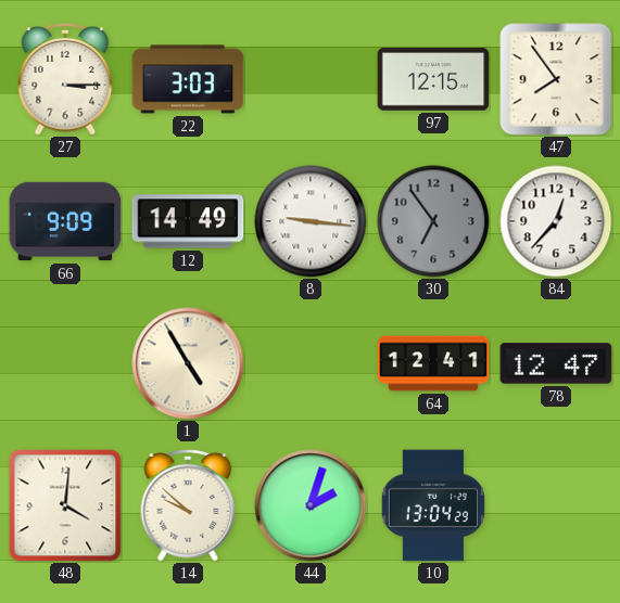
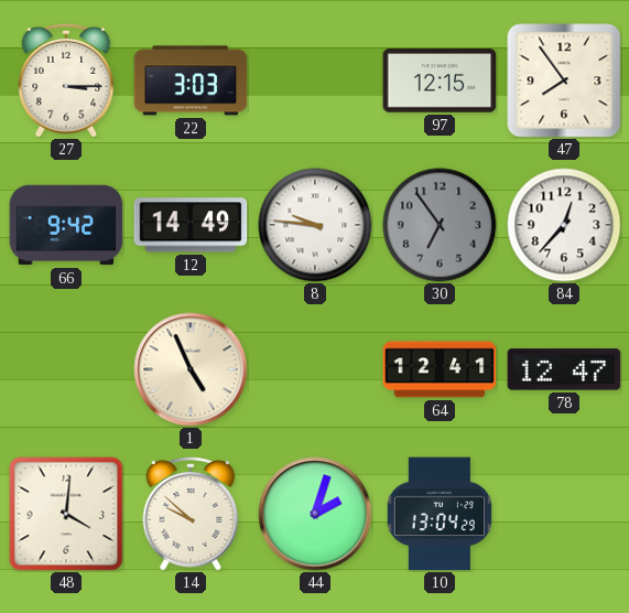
66: 9:09 -> 9:42
8: 9:16 -> 9:46
1: 4:55 -> 4:56
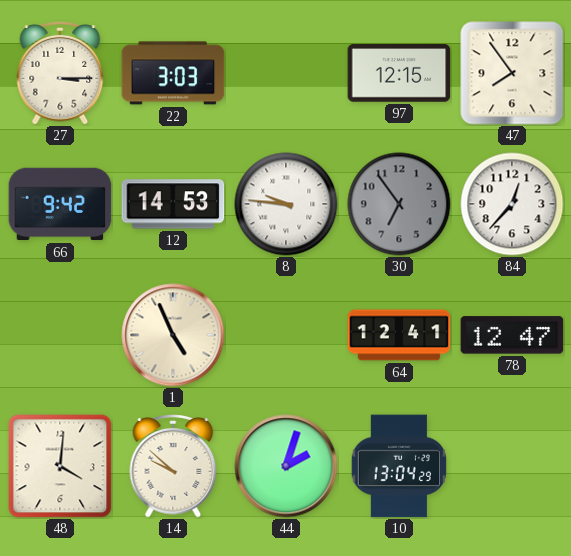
12: 14:49 -> 14:53
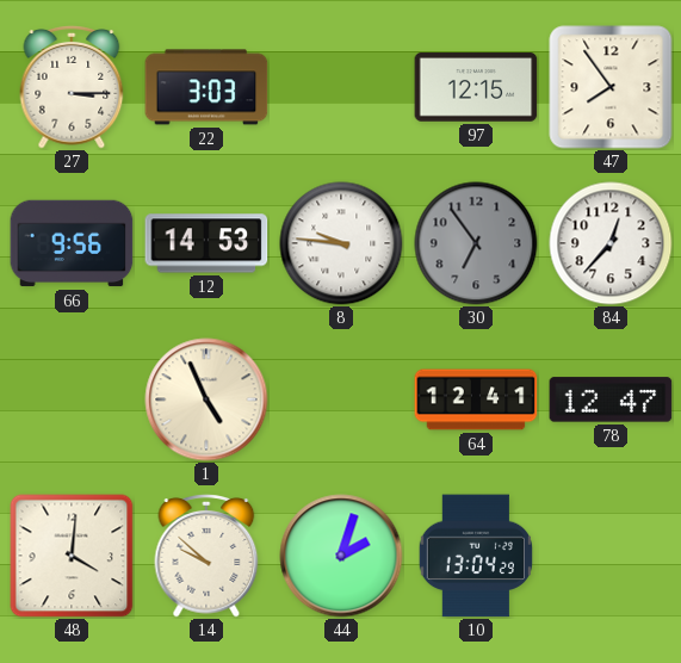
66: 9:42 -> 9:56
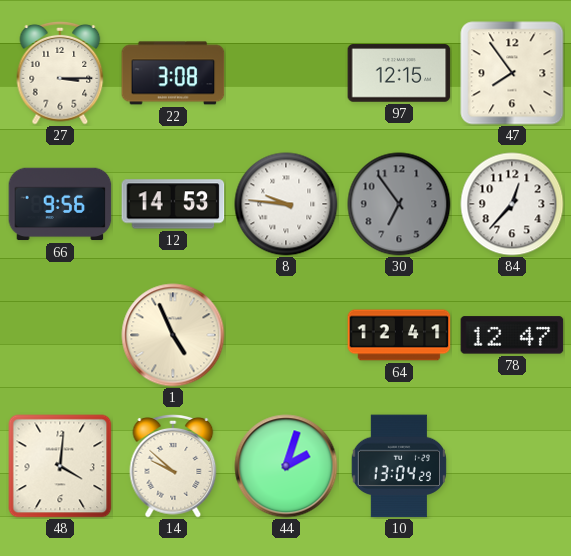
22: 3:03 -> 3:08
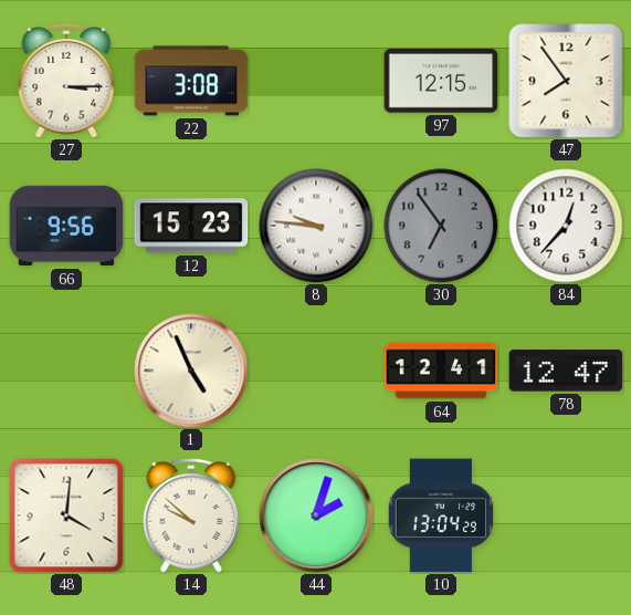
12: 14:53 -> 15:23
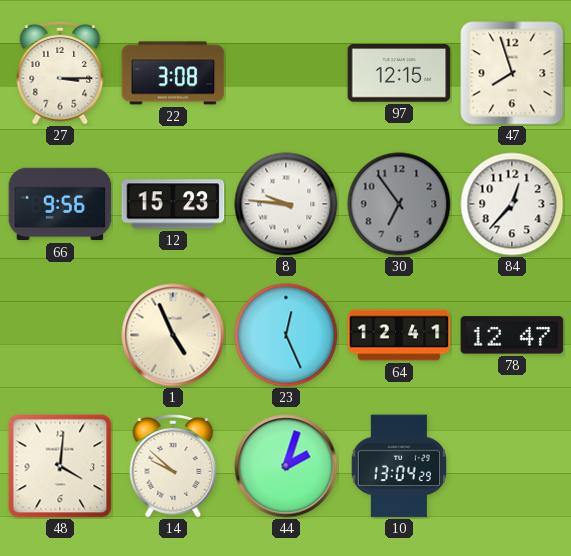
47: 7:54 -> 7:57
23: none -> 12:26
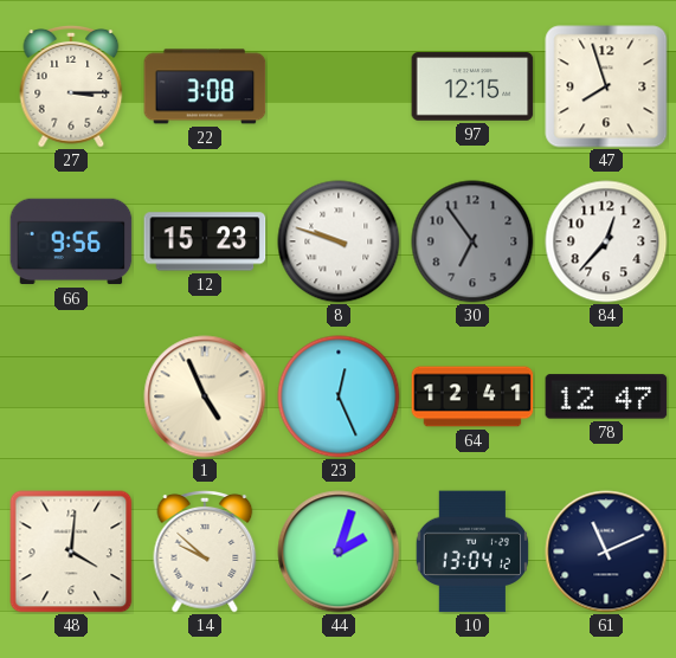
8: 9:46 -> 9:48
10: 13:04:29 -> 13:04:12
61: none -> 11:11
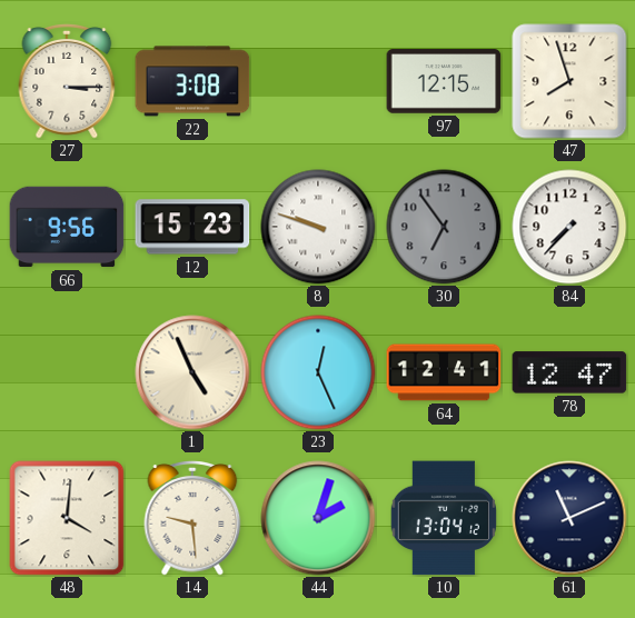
84: 12:37 -> 7:37
14: 9:52 -> 9:29
